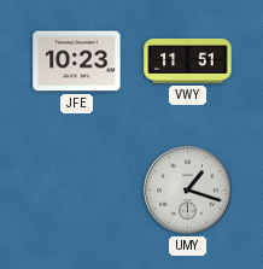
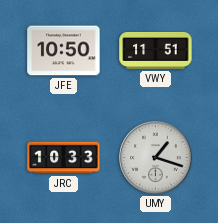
JFE: 10:23 -> 10:50
JRC: none -> 10:33
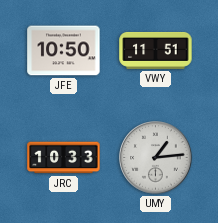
UMY: 1:18 -> 1:14
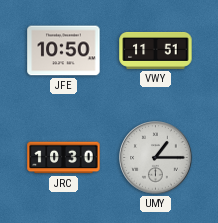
JRC: 10:33 -> 10:30
UMY: 1:14 -> 1:15
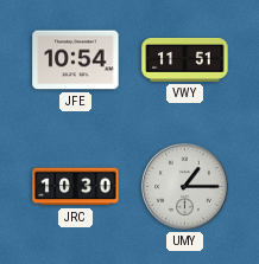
JFE: 10:50 -> 10:54
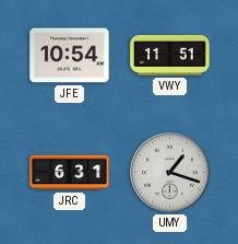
JRC: 10:30 -> 6:31
UMY: 1:15 -> 1:18
